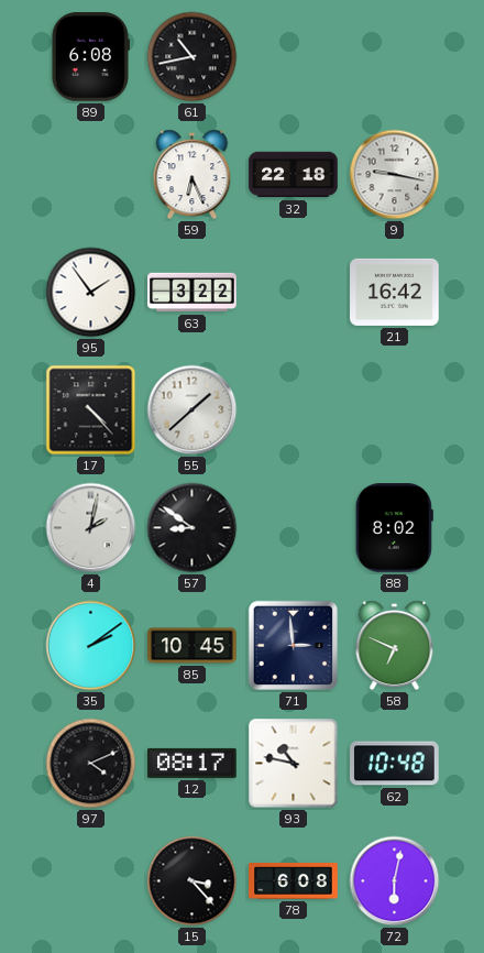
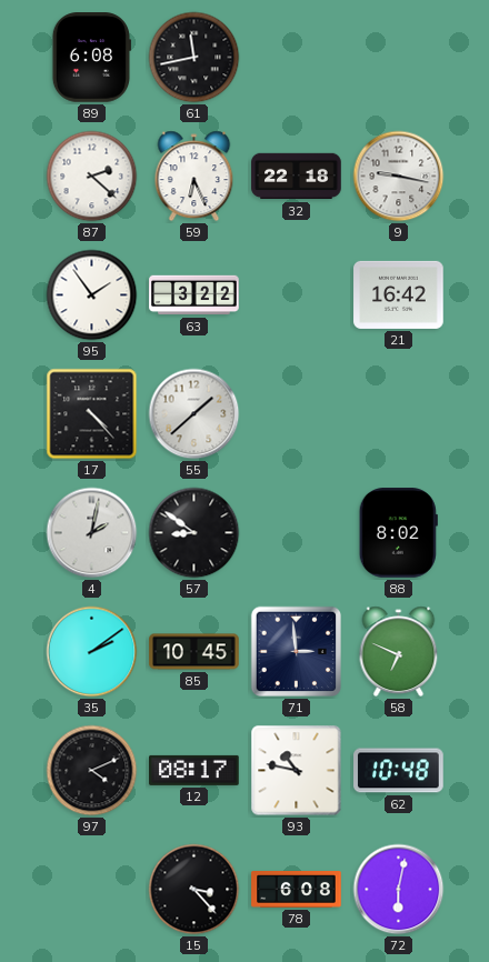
61: 10:43 -> 11:43
87: none -> 2:22
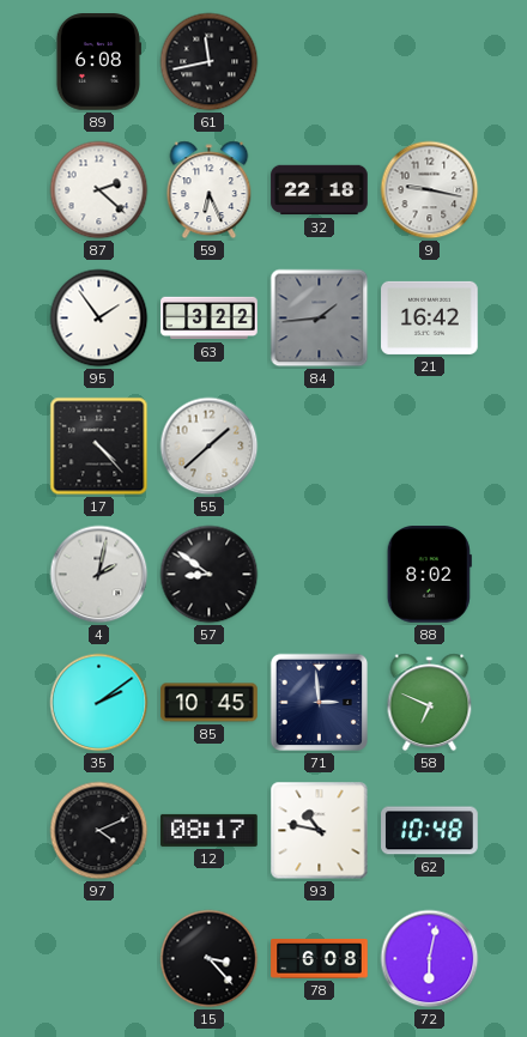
84: none -> 1:44
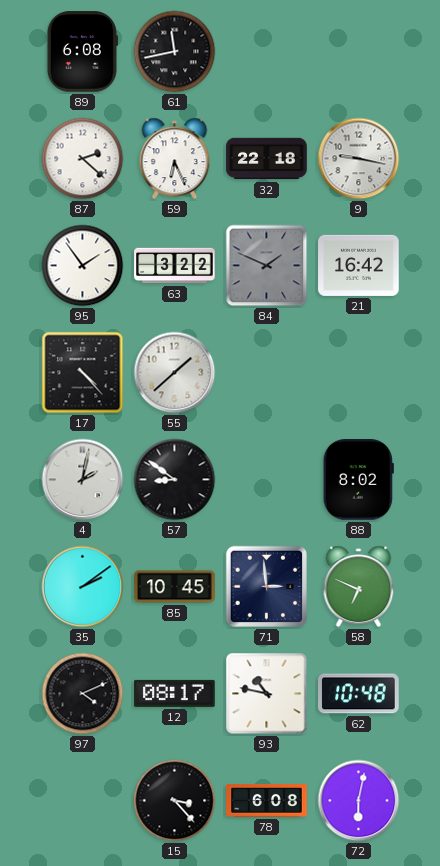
84: 1:44 -> 1:49
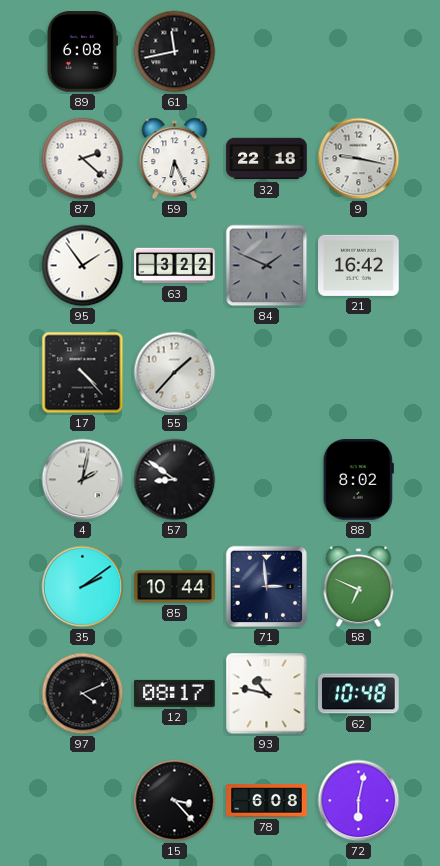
55: 1:38 -> 1:37
85: 10:45 -> 10:44
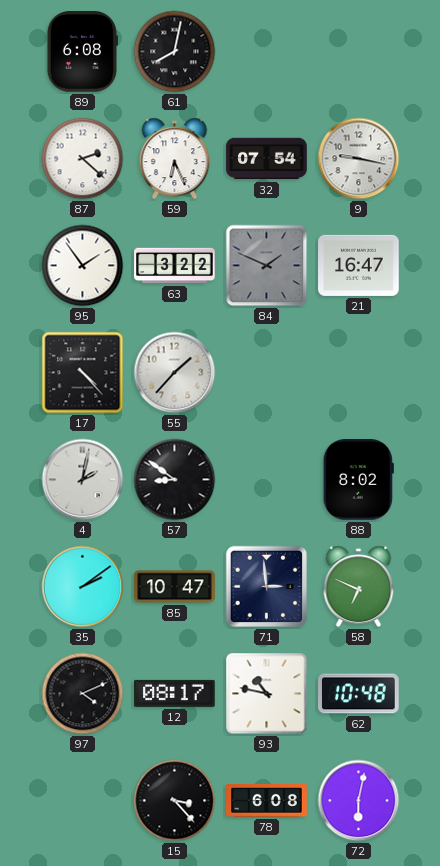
61: 11:43 -> 8:02
32: 22:18 -> 07:54
21: 16:42 -> 16:47
85: 10:44 -> 10:47
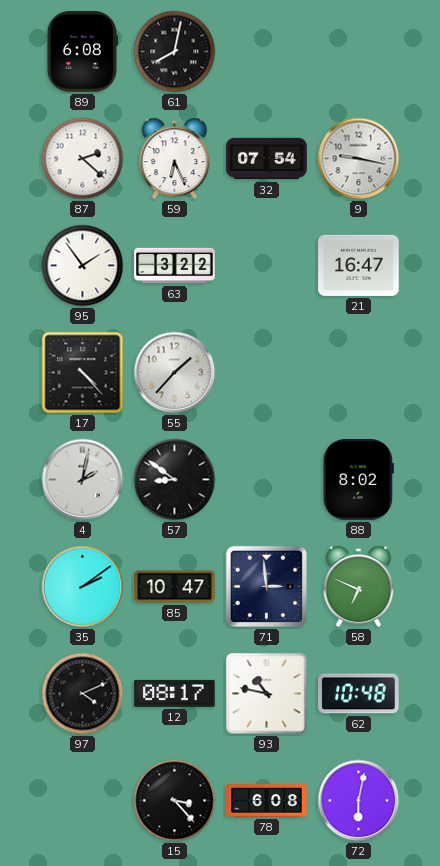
84: 1:49 -> none
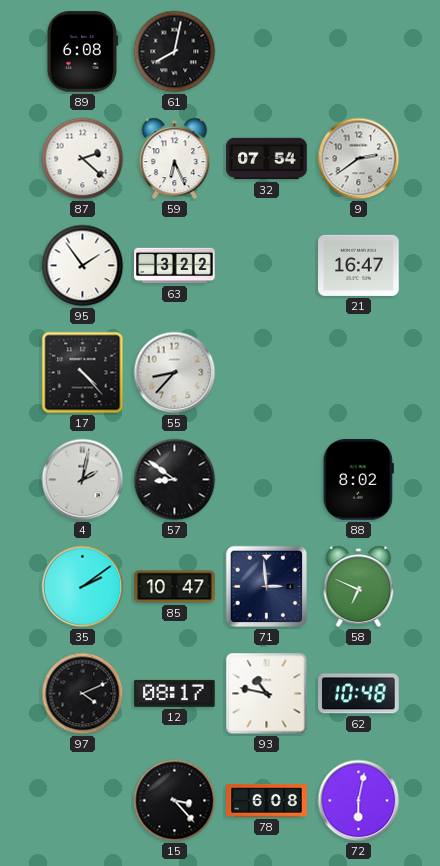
9: 9:17 -> 2:39
55: 1:37 -> 8:37
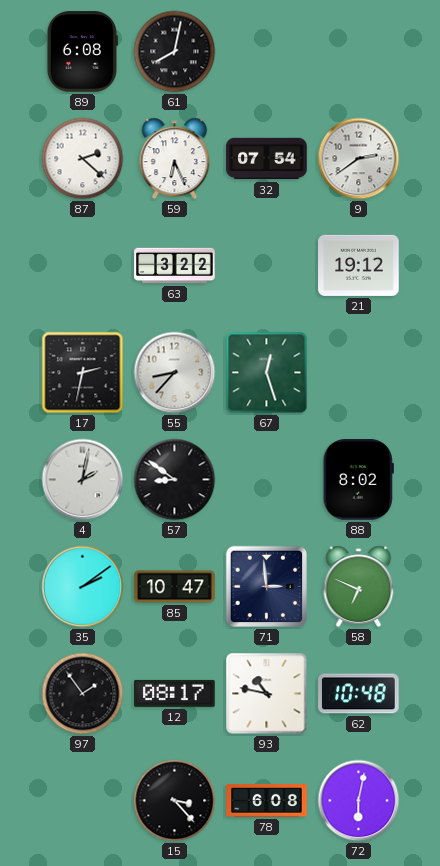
95: 1:54 -> none
21: 16:47 -> 19:12
17: 4:23 -> 2:32
67: none -> 12:27
97: 4:11 -> 1:54
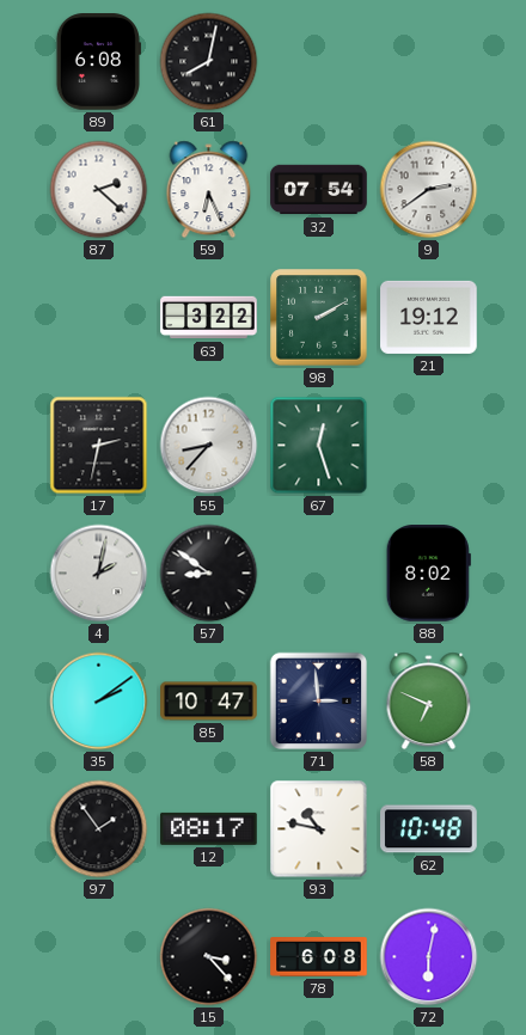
98: none -> 2:10
